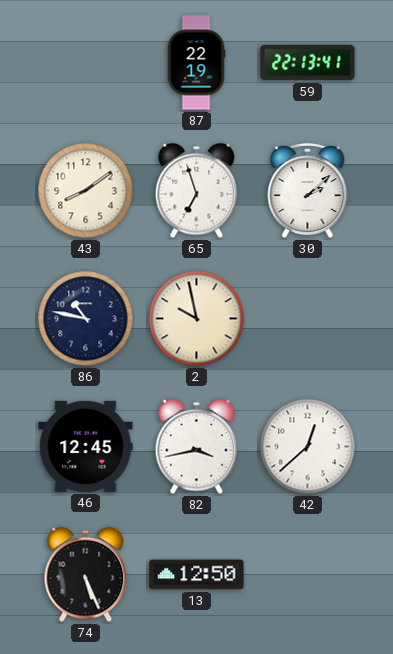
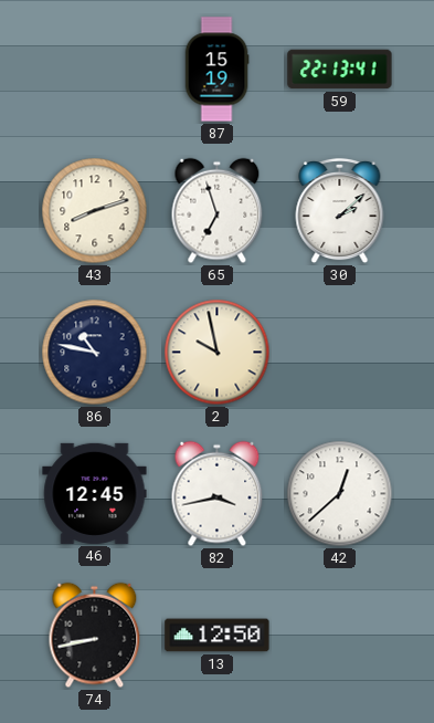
87: 22:19 -> 15:19
43: 8:09 -> 8:12
74: 5:26 -> 8:43
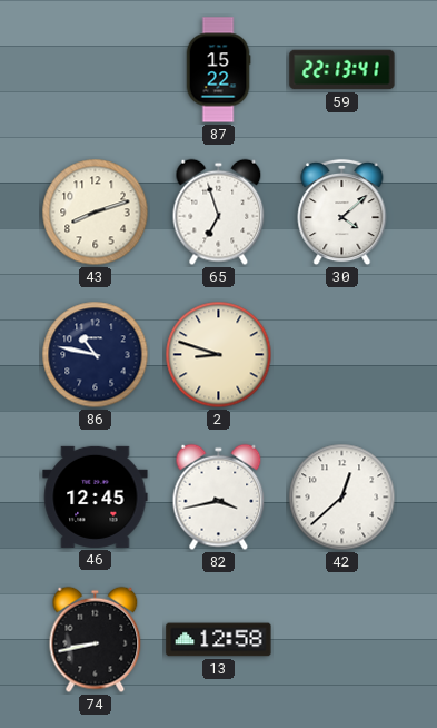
87: 15:19 -> 15:22
30: 2:08 -> 4:08
2: 9:58 -> 8:48
13: 12:50 -> 12:58
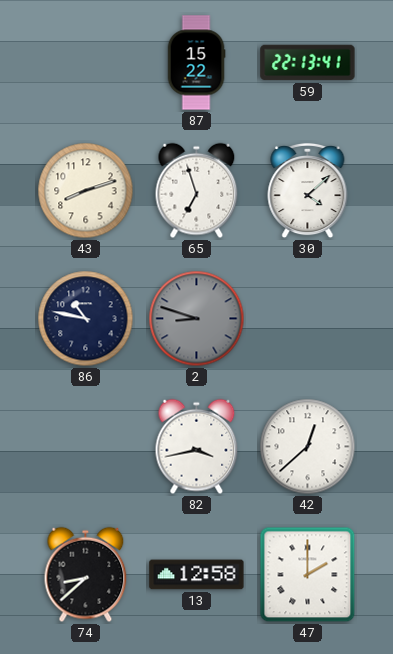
2 dial: cream -> grey
46: 12:45 -> none
74: 8:43 -> 8:38
47: none -> 2:00
